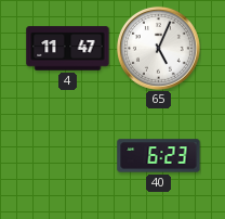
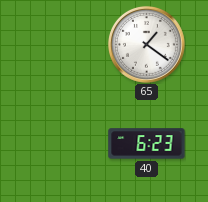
4: 11:47 -> none
65: 5:04 -> 1:21
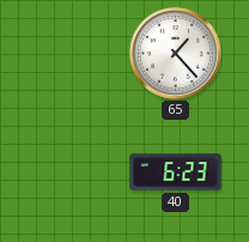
65: 1:21 -> 1:23
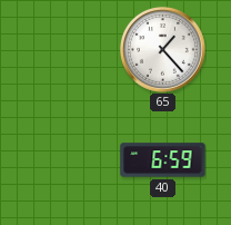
40: 6:23 -> 6:59
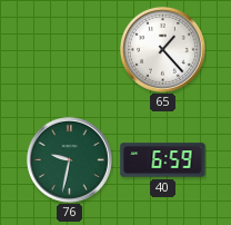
76: none -> 9:32
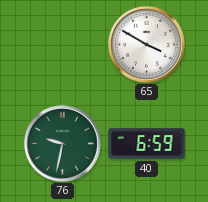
65: 1:23 -> 3:50
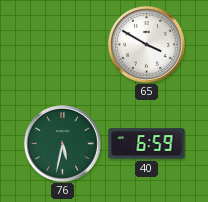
76: 9:32 -> 5:32
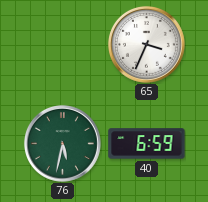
65: 3:50 -> 3:34
